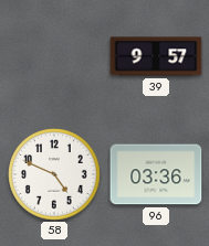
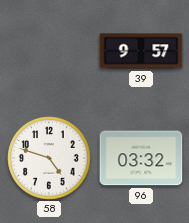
58: 4:49 -> 4:48
96: 03:36 -> 03:32
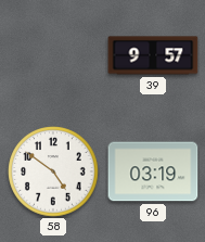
58: 4:48 -> 4:51
96: 03:32 -> 03:19
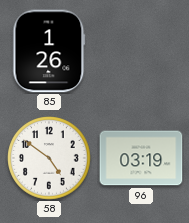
85: none -> 1:26
39: 9:57 -> none
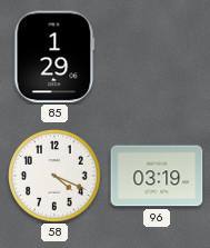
85: 1:26 -> 1:29
58: 4:51 -> 4:19
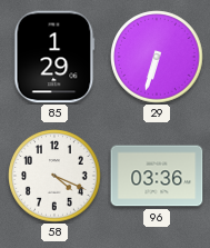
29: none -> 6:33
96: 03:19 -> 03:36
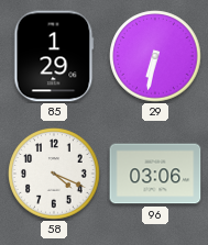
29: 6:33 -> 6:32
96: 03:36 -> 03:06
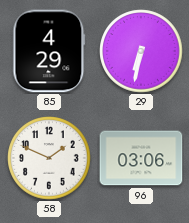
85: 1:29 -> 4:29
58: 4:19 -> 1:49
